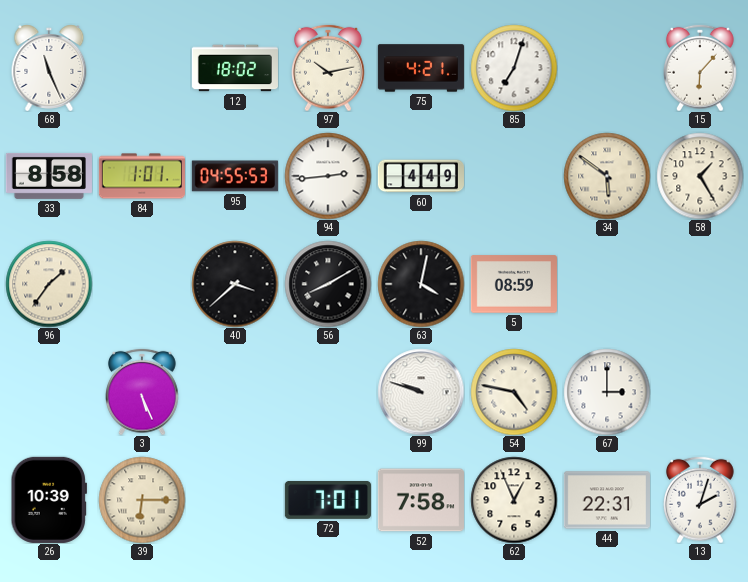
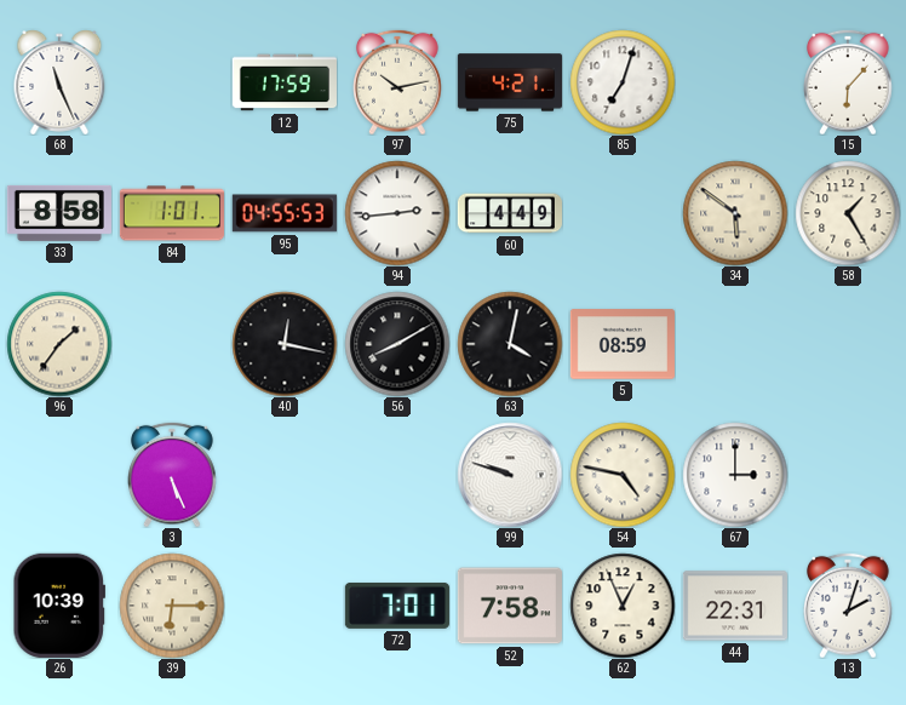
12: 18:02 -> 17:59
40: 3:38 -> 12:17
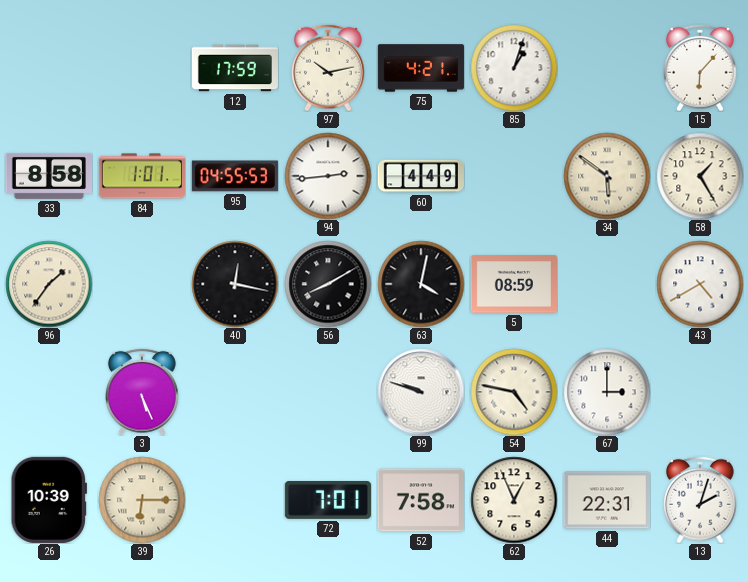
68: 11:26 -> none
85: 7:03 -> 1:03
43: none -> 4:40
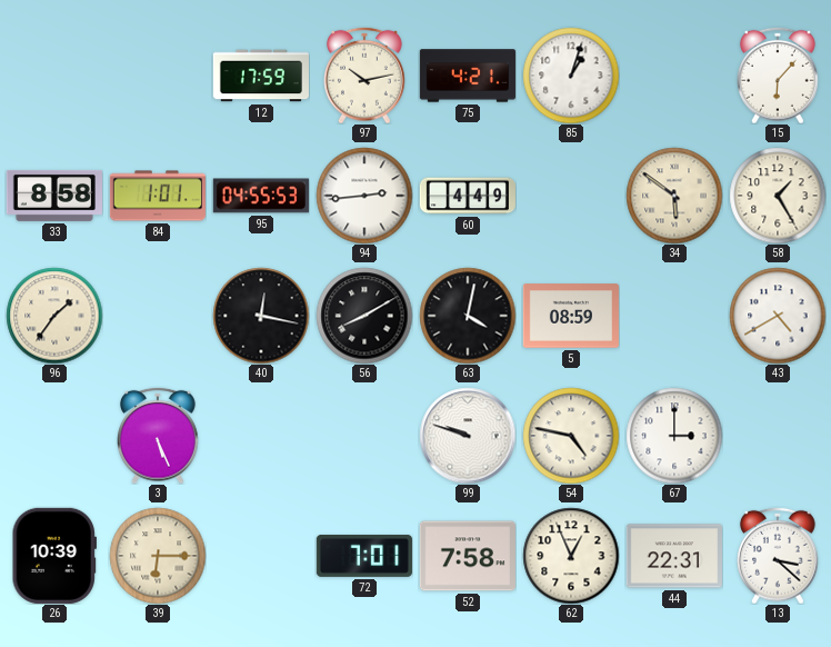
13: 2:03 -> 3:22
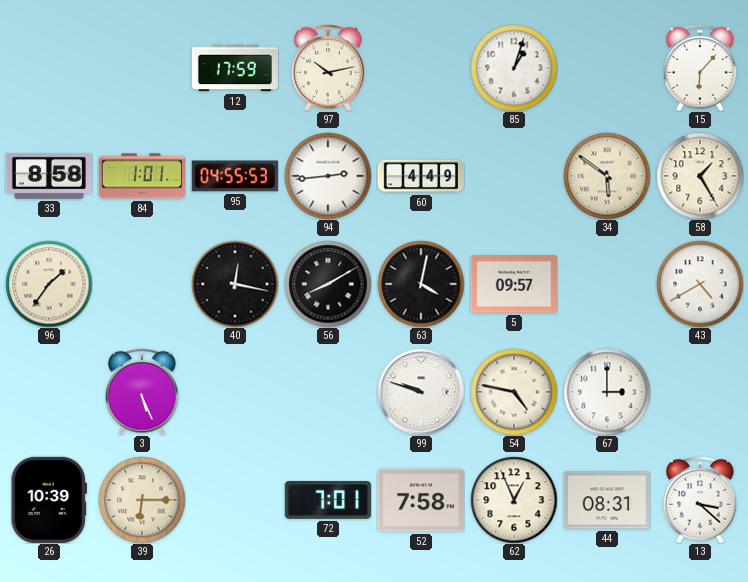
75: 4:21 -> none
5: 08:59 -> 09:57
44: 22:31 -> 08:31
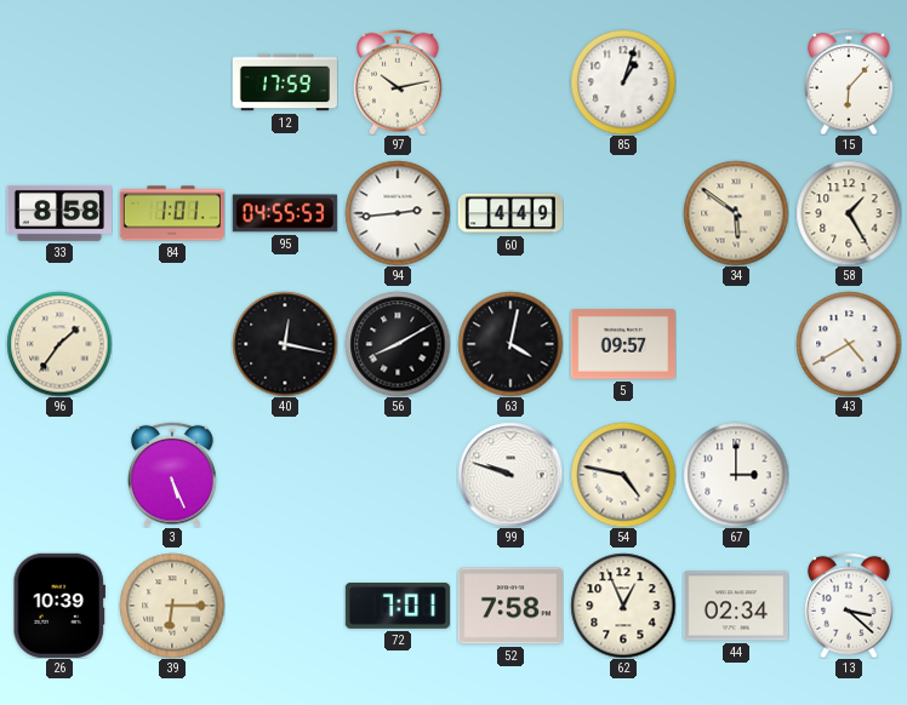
44: 08:31 -> 02:34
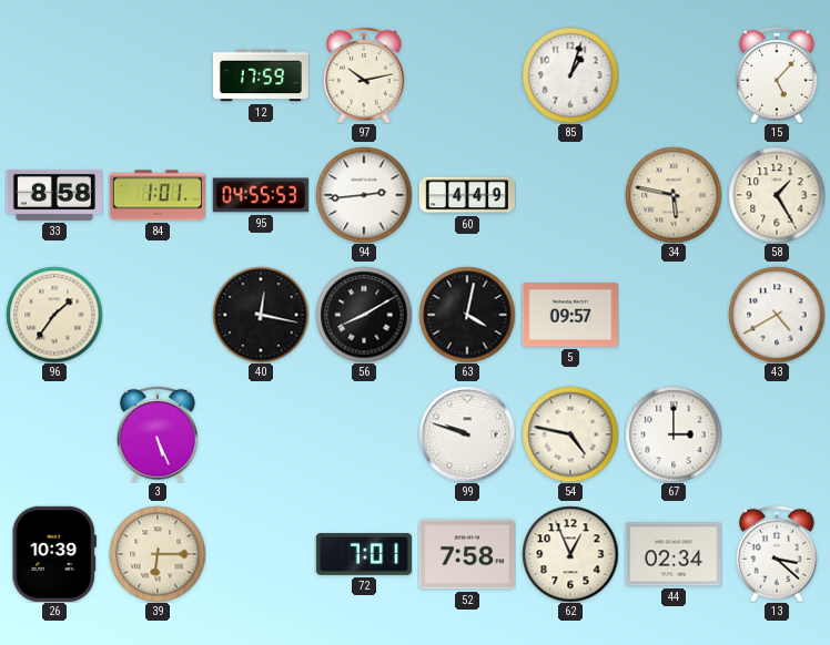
15: 6:07 -> 5:07
34: 5:51 -> 5:47
